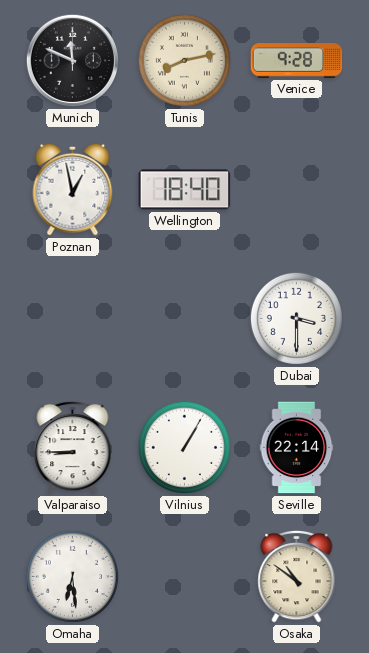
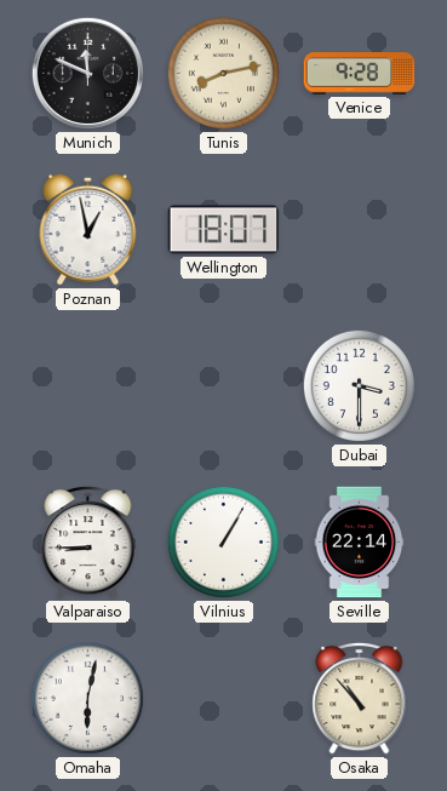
Wellington: 18:40 -> 18:07
Omaha: 6:29 -> 6:02
Osaka: 10:51 -> 10:53
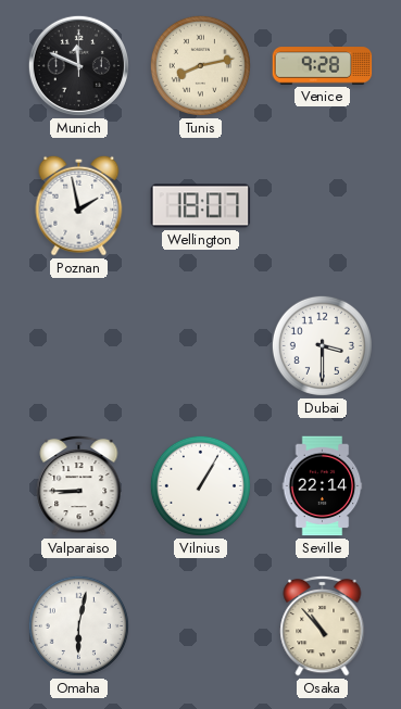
Poznan: 12:58 -> 1:58
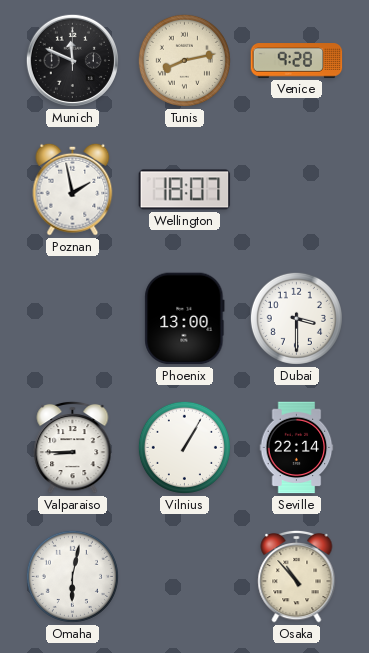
Phoenix: none -> 13:00
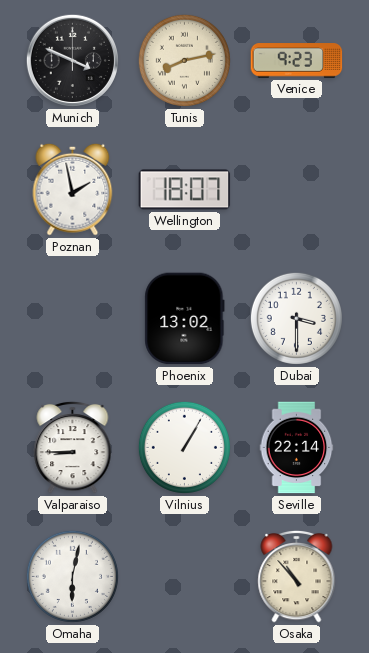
Munich: 11:49 -> 3:49
Venice: 9:28 -> 9:23
Phoenix: 13:00 -> 13:02
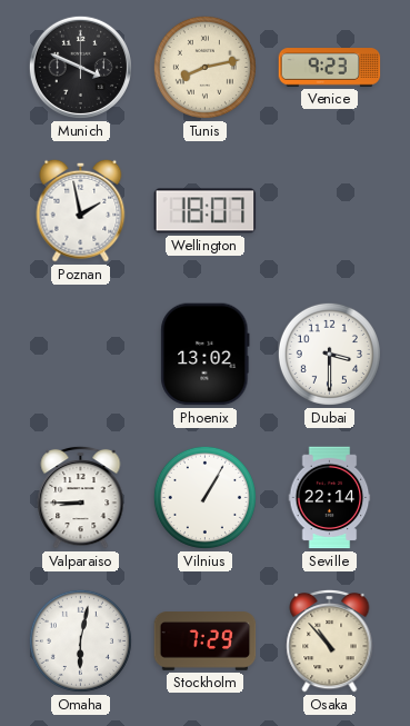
Stockholm: none -> 7:29
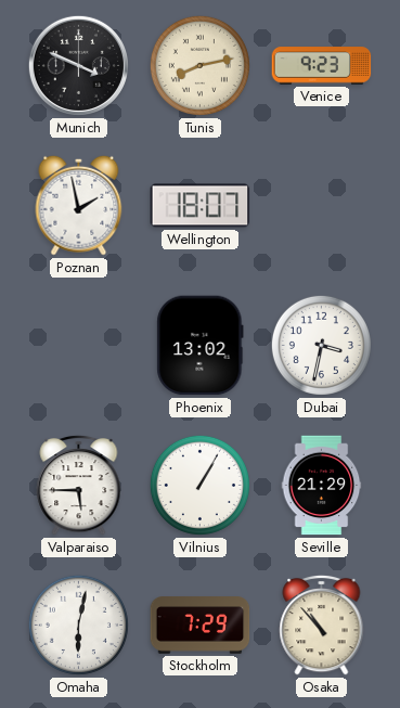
Dubai: 3:30 -> 3:32
Valparaiso: 8:45 -> 5:45
Seville: 22:14 -> 21:29
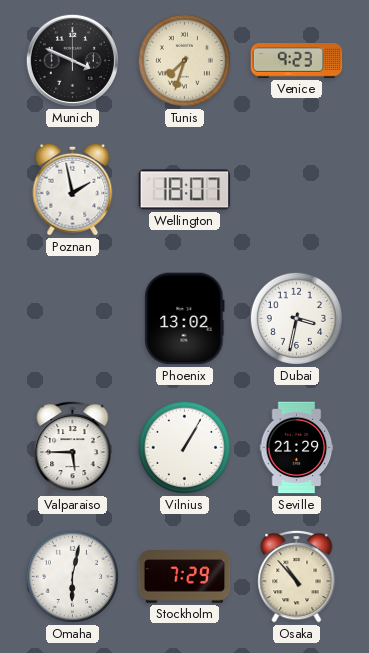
Tunis: 8:13 -> 7:33
